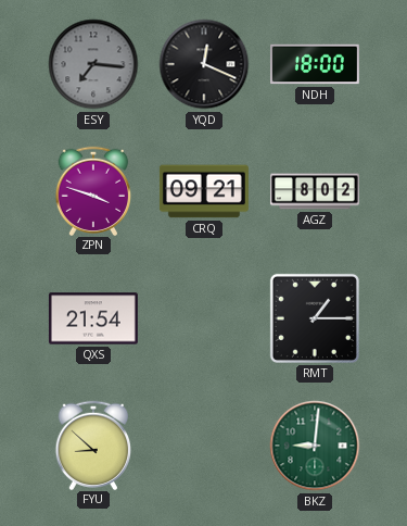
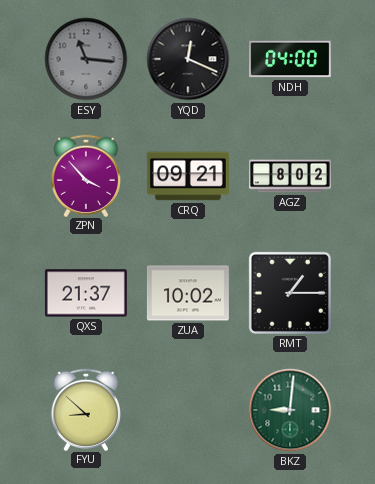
ESY: 7:16 -> 11:16
NDH: 18:00 -> 04:00
ZPN: 3:48 -> 3:53
QXS: 21:54 -> 21:37
ZUA: none -> 10:02
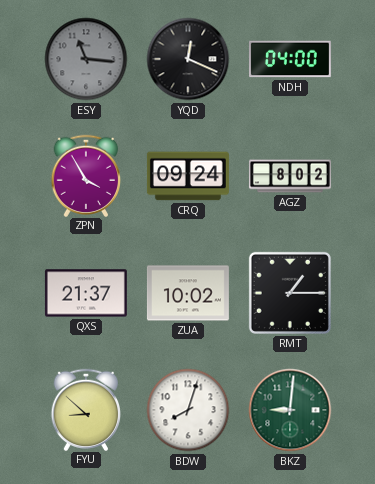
ZPN: 3:53 -> 3:55
CRQ: 09:21 -> 09:24
BDW: none -> 8:03
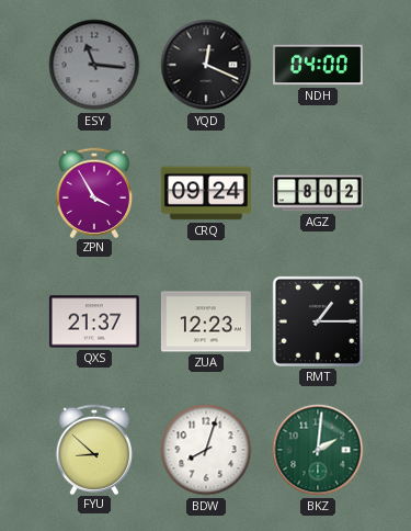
ZUA: 10:02 -> 12:23
BKZ: 9:01 -> 2:01
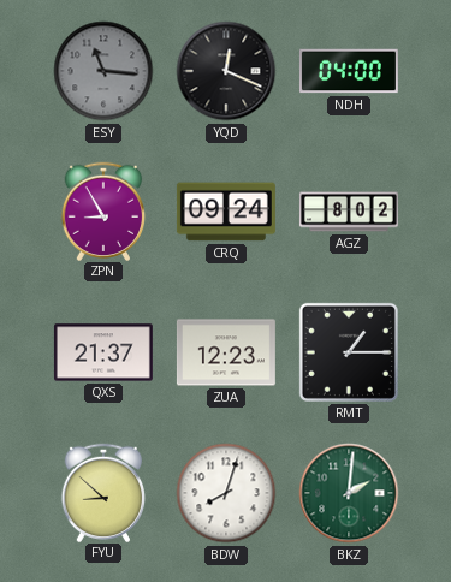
ZPN: 3:55 -> 8:55
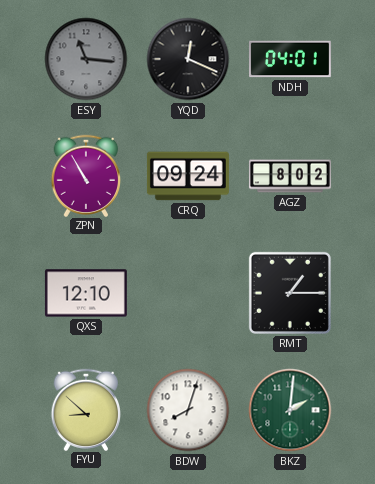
NDH: 04:00 -> 04:01
ZPN: 8:55 -> 10:55
QXS: 21:37 -> 12:10
ZUA: 12:23 -> none
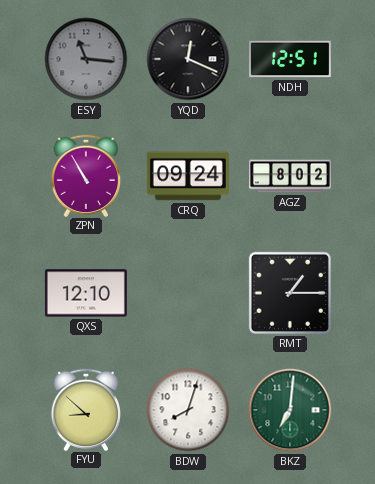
NDH: 04:01 -> 12:51
BKZ: 2:01 -> 7:01
